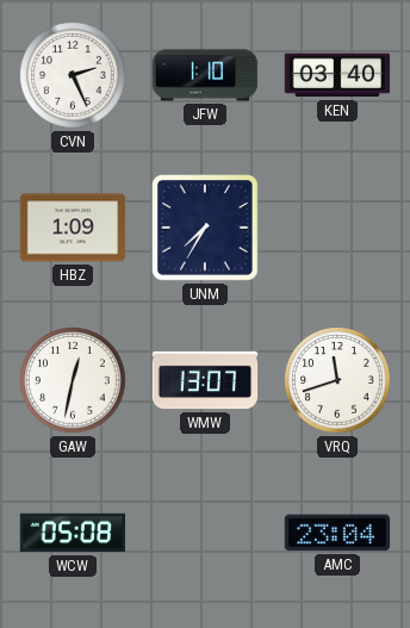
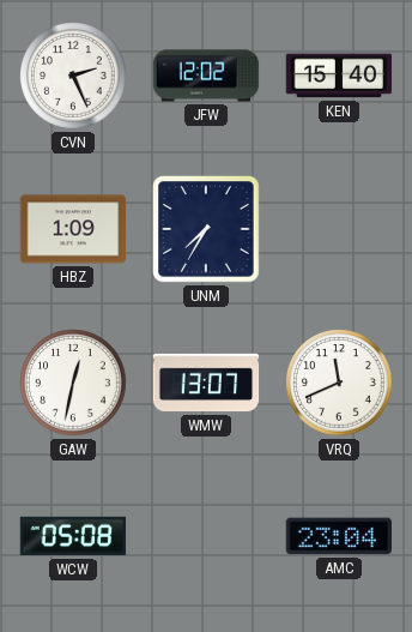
JFW: 1:10 -> 12:02
KEN: 03:40 -> 15:40
VRQ: 11:42 -> 11:41
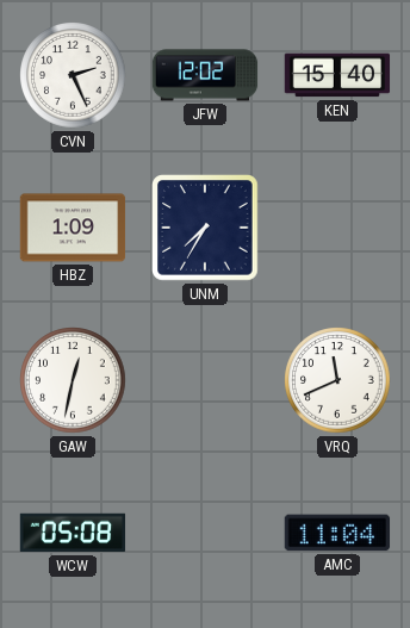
WMW: 13:07 -> none
AMC: 23:04 -> 11:04
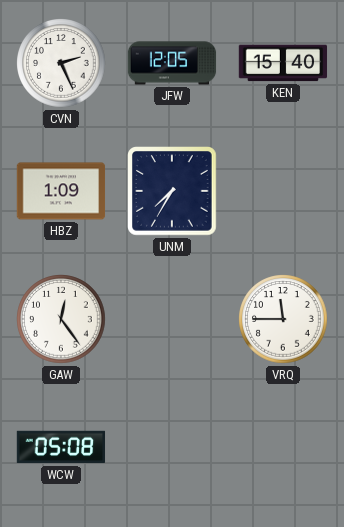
JFW: 12:02 -> 12:05
GAW: 12:32 -> 12:24
VRQ: 11:41 -> 11:45
AMC: 11:04 -> none
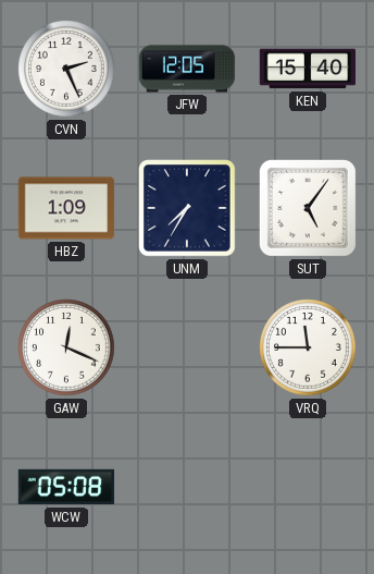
SUT: none -> 5:06
GAW: 12:24 -> 12:19
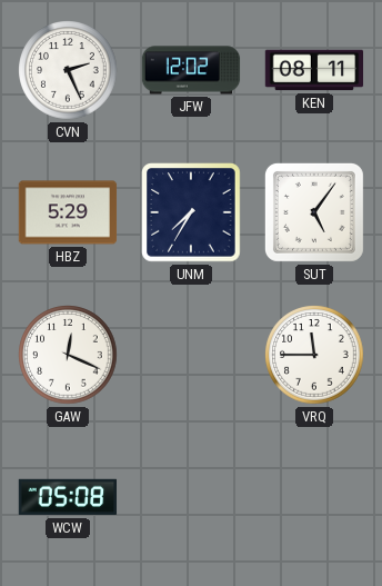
JFW: 12:05 -> 12:02
KEN: 15:40 -> 08:11
HBZ: 1:09 -> 5:29
